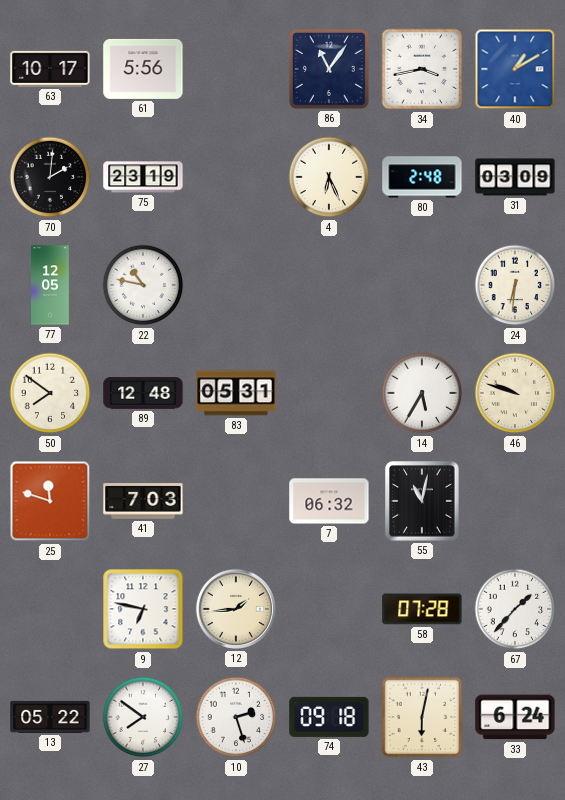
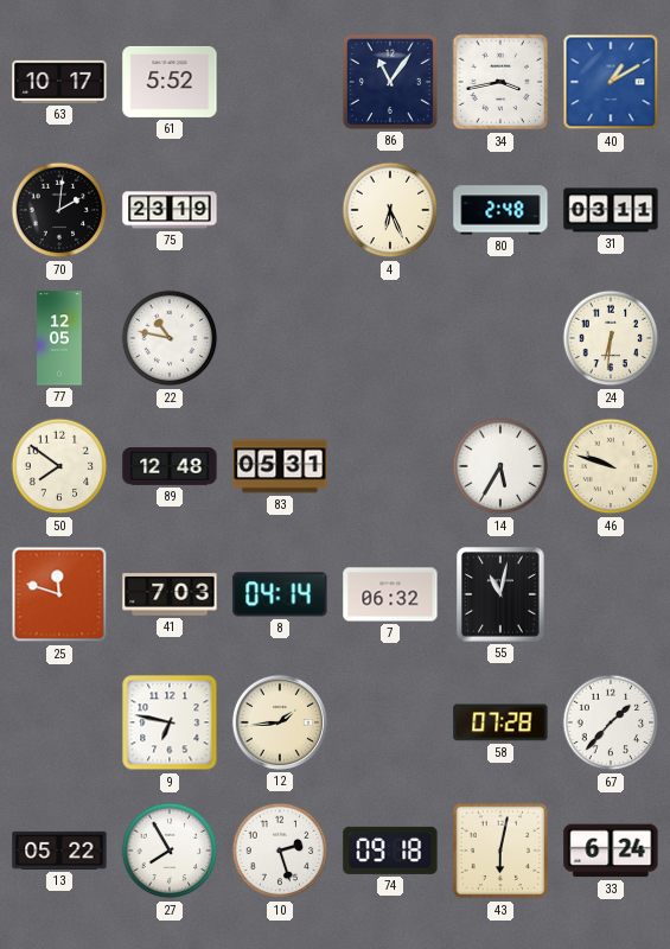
61: 5:56 -> 5:52
31: 03:09 -> 03:11
8: none -> 04:14
27: 7:51 -> 7:55
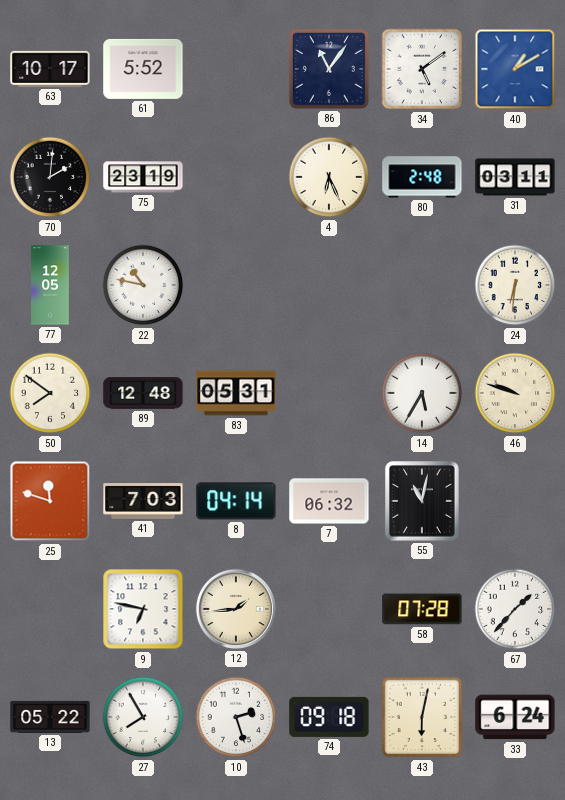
34: 3:43 -> 5:09
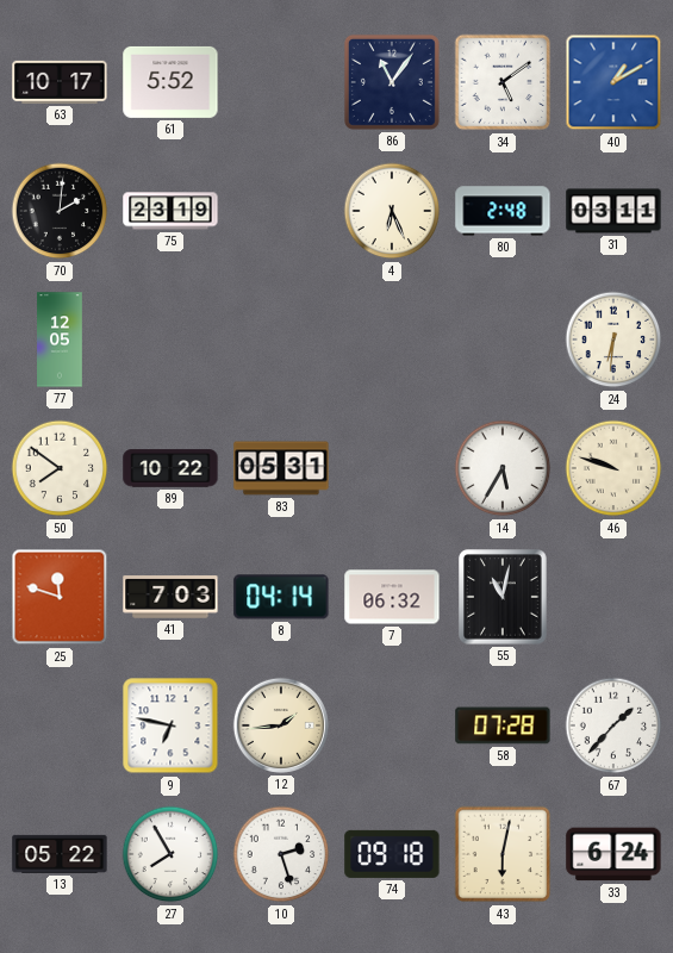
22: 10:47 -> none
89: 12:48 -> 10:22
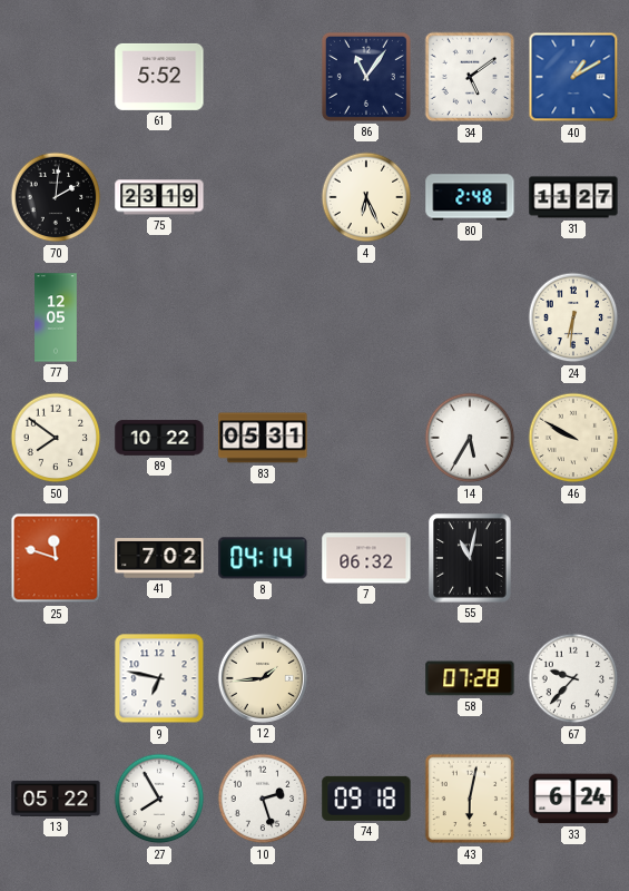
63: 10:17 -> none
31: 03:11 -> 11:27
46: 9:48 -> 9:50
41: 7:03 -> 7:02
67: 1:37 -> 9:37
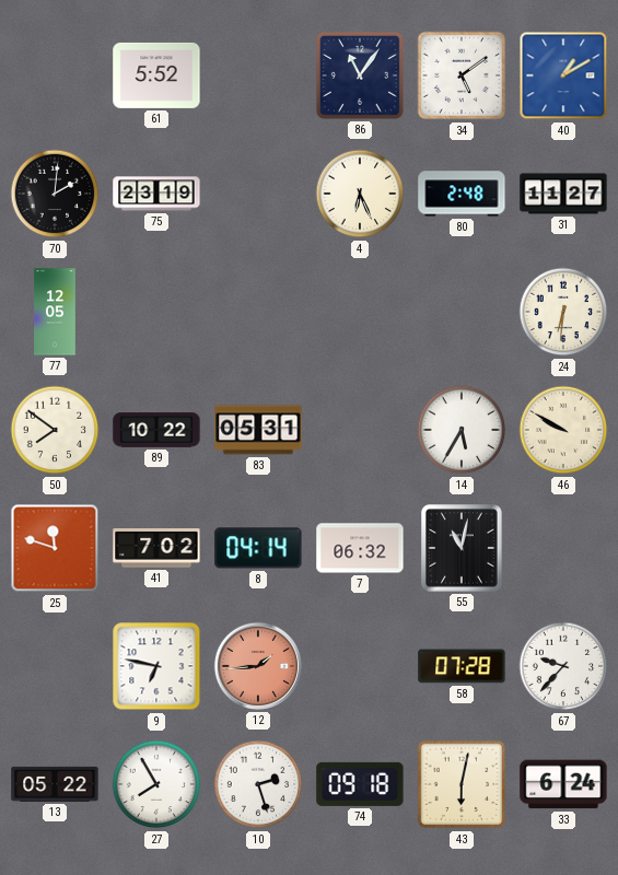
12 dial: cream -> salmon
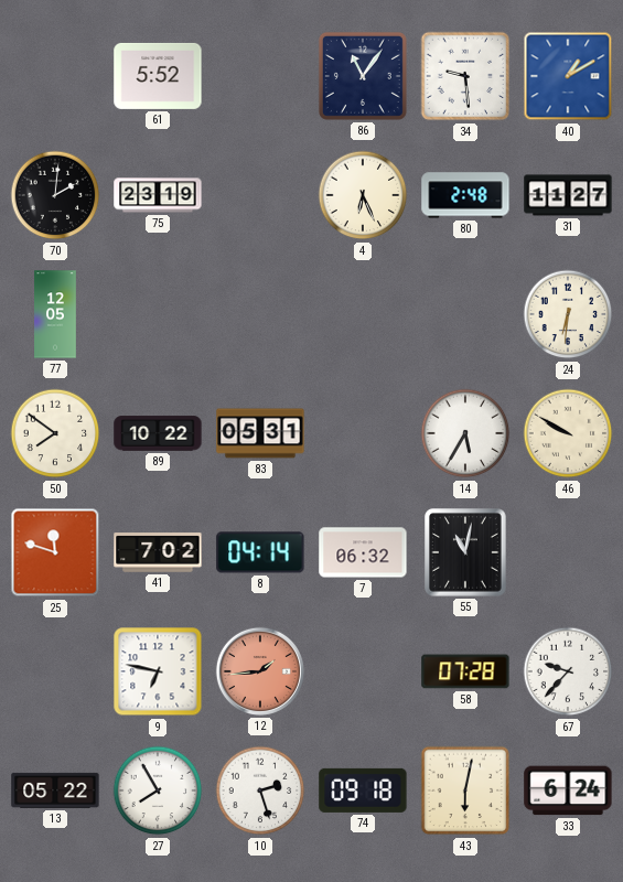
34: 5:09 -> 9:29
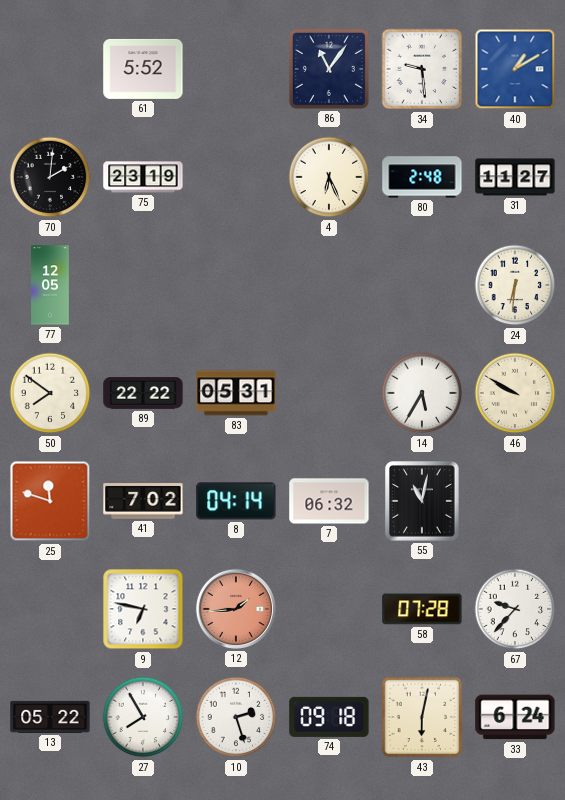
89: 10:22 -> 22:22
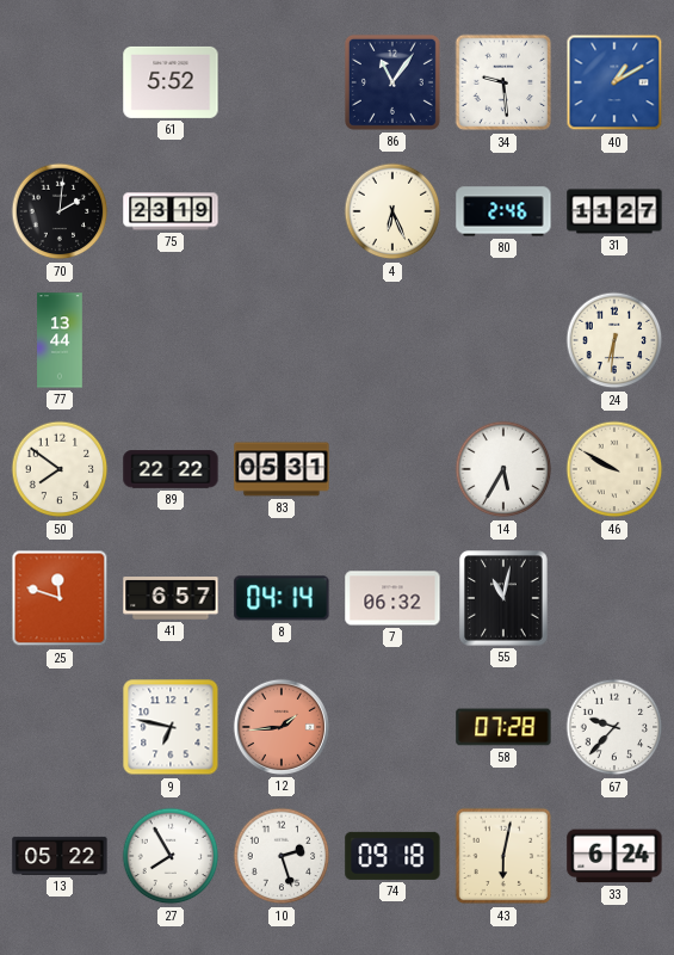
80: 2:48 -> 2:46
77: 12:05 -> 13:44
41: 7:02 -> 6:57
